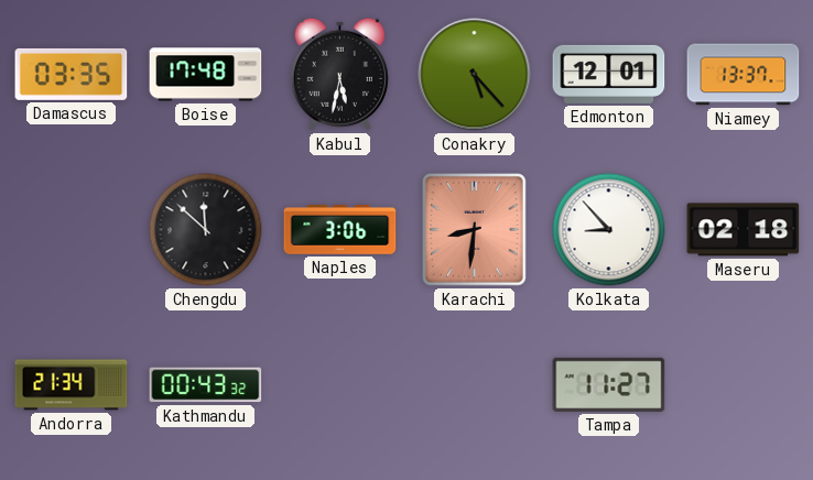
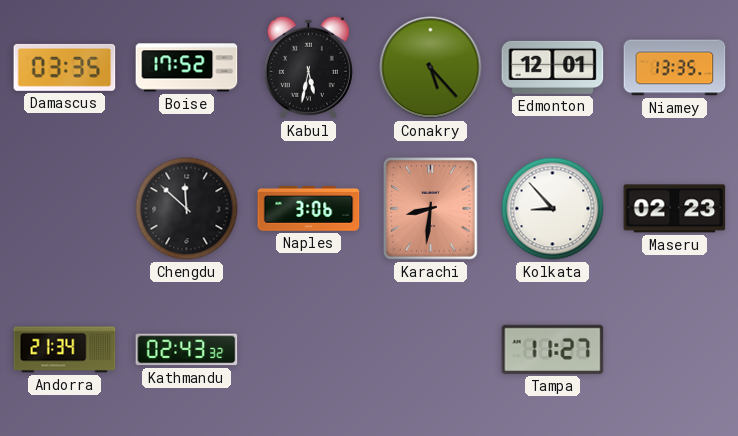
Boise: 17:48 -> 17:52
Niamey: 13:37 -> 13:35
Maseru: 02:18 -> 02:23
Kathmandu: 00:43 -> 02:43
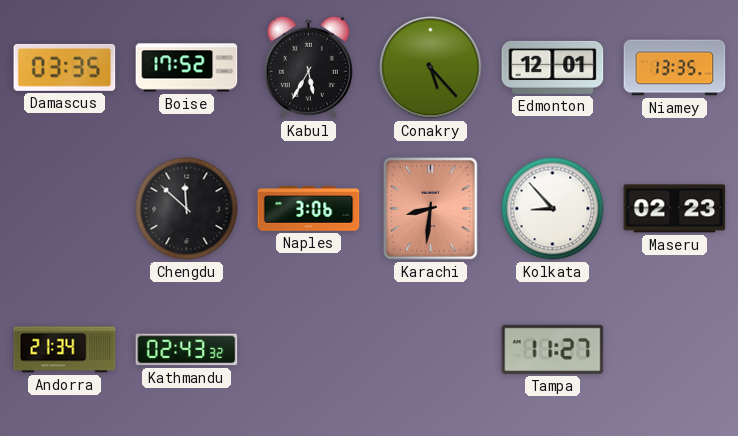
Kabul: 5:32 -> 5:35
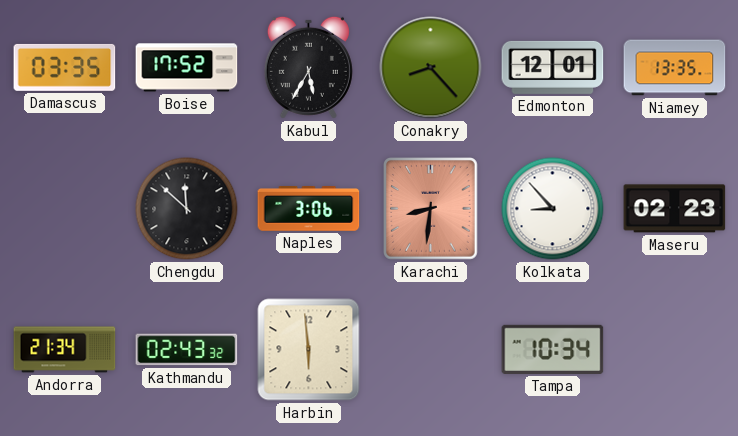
Conakry: 5:23 -> 8:23
Harbin: none -> 5:59
Tampa: 11:27 -> 10:34
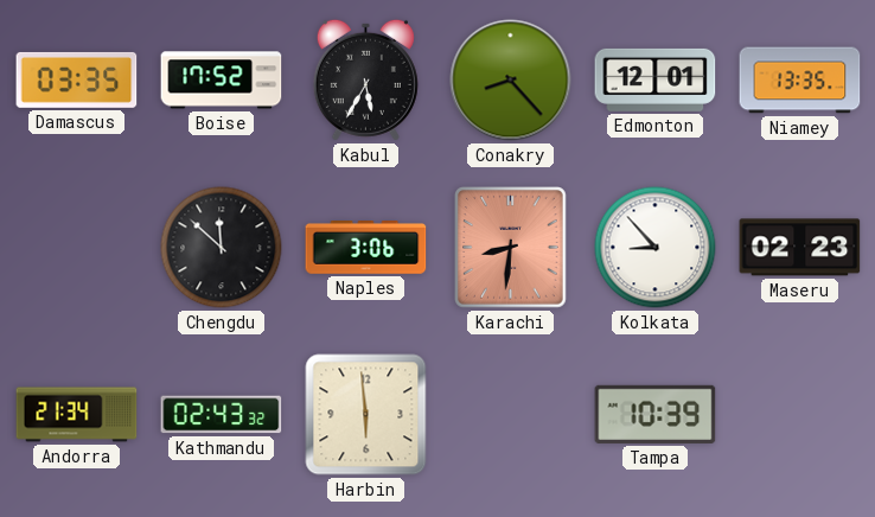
Tampa: 10:34 -> 10:39
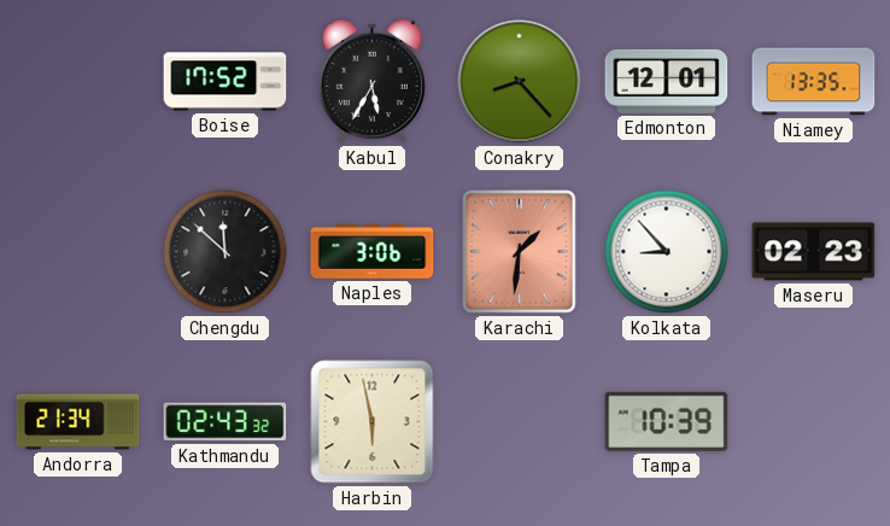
Damascus: 03:35 -> none
Karachi: 8:31 -> 1:31
Harbin: 5:59 -> 5:58
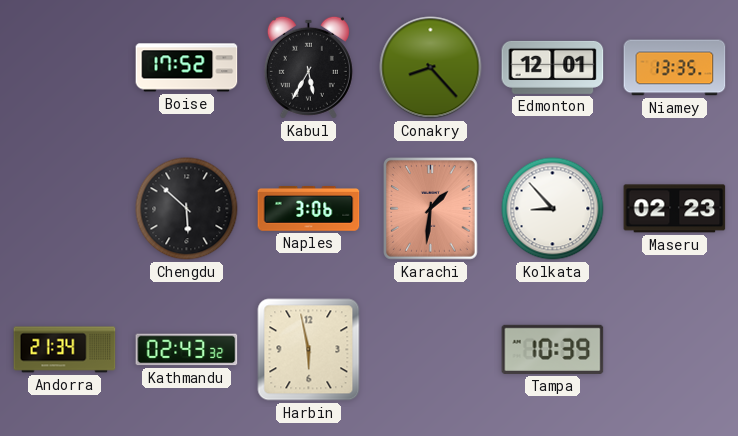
Chengdu: 11:52 -> 5:52
